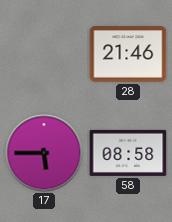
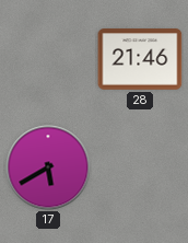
17: 5:45 -> 5:40
58: 08:58 -> none
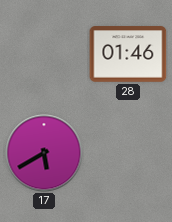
28: 21:46 -> 01:46
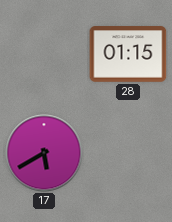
28: 01:46 -> 01:15
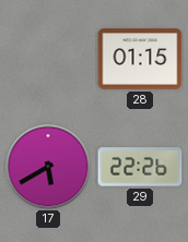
29: none -> 22:26
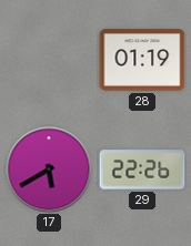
28: 01:15 -> 01:19
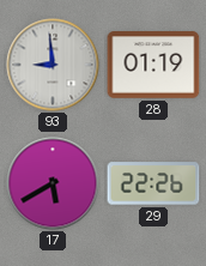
93: none -> 8:59
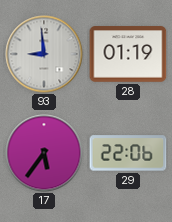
17: 5:40 -> 5:36
29: 22:26 -> 22:06
